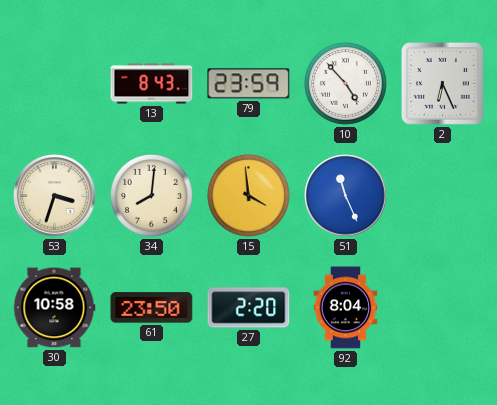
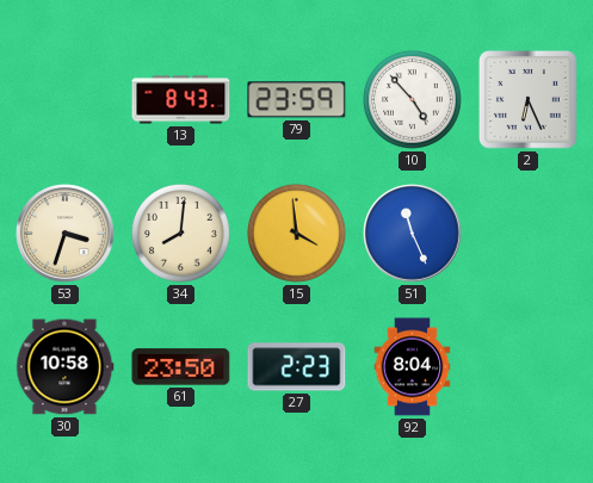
27: 2:20 -> 2:23
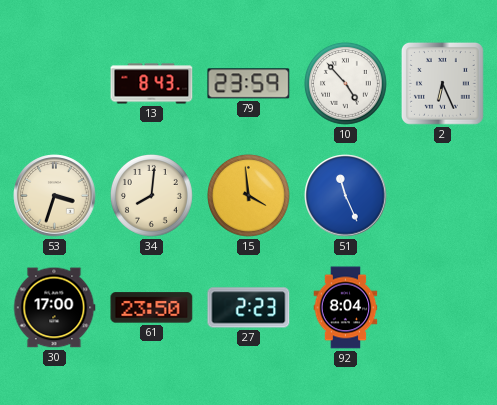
30: 10:58 -> 17:00
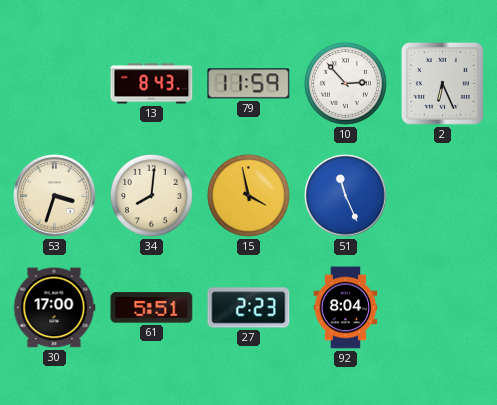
79: 23:59 -> 11:59
10: 4:53 -> 2:53
15: 3:59 -> 3:58
61: 23:50 -> 5:51
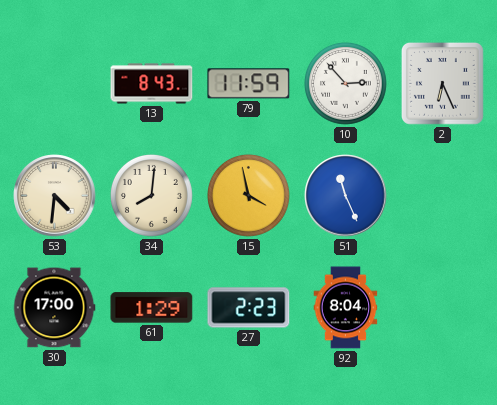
53: 3:33 -> 4:31
61: 5:51 -> 1:29
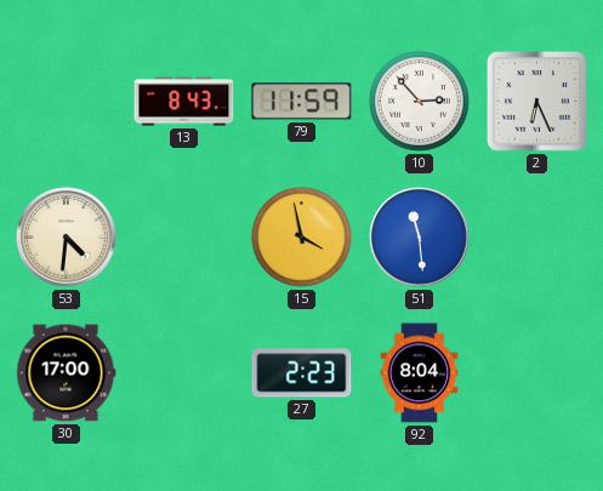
34: 8:01 -> none
51: 11:26 -> 11:29
61: 1:29 -> none
